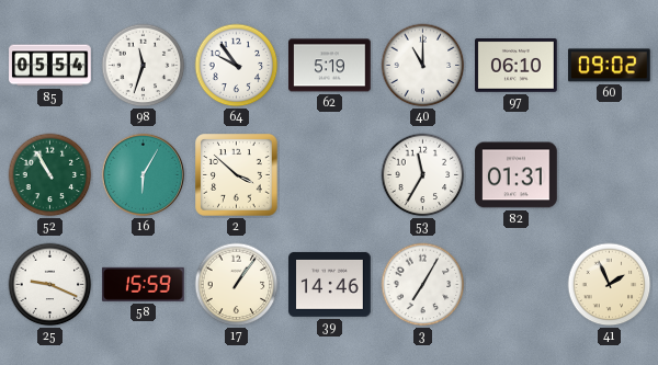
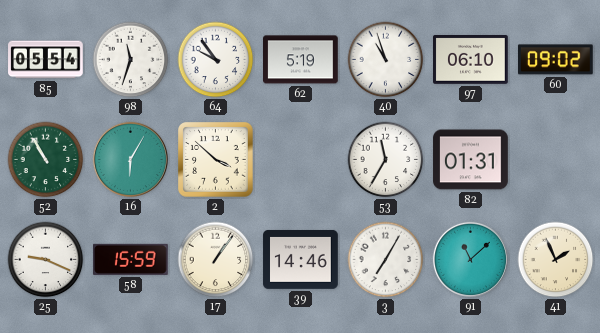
40: 11:00 -> 10:57
91: none -> 11:08
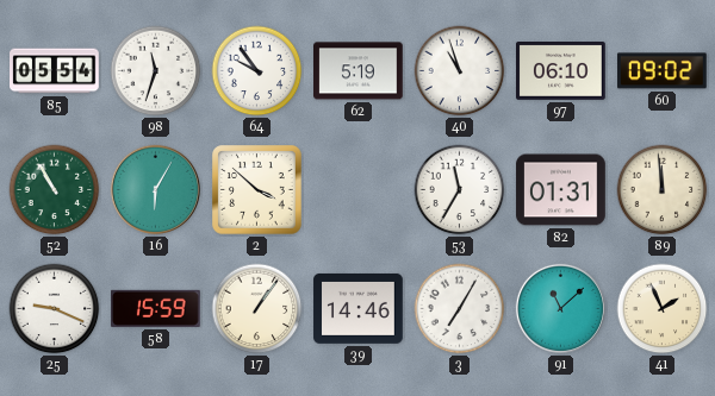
89: none -> 11:59
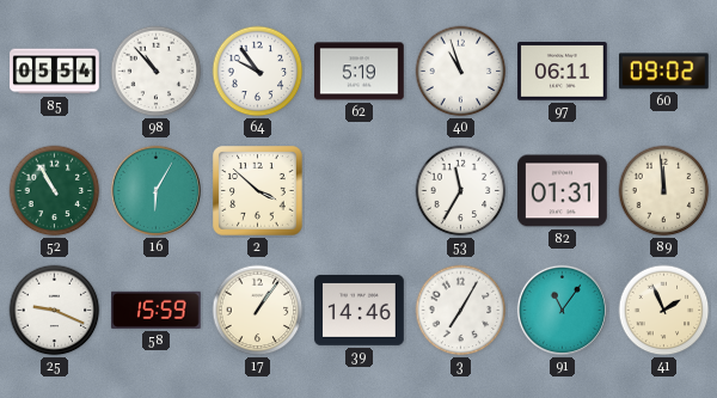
98: 11:33 -> 10:53
97: 06:10 -> 06:11
91: 11:08 -> 11:06
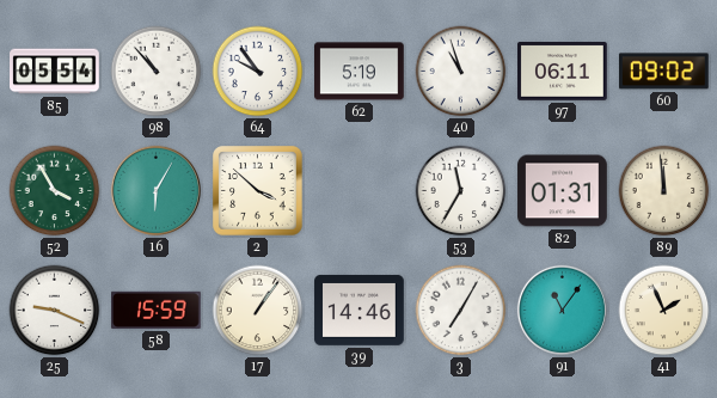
52: 10:55 -> 3:55
